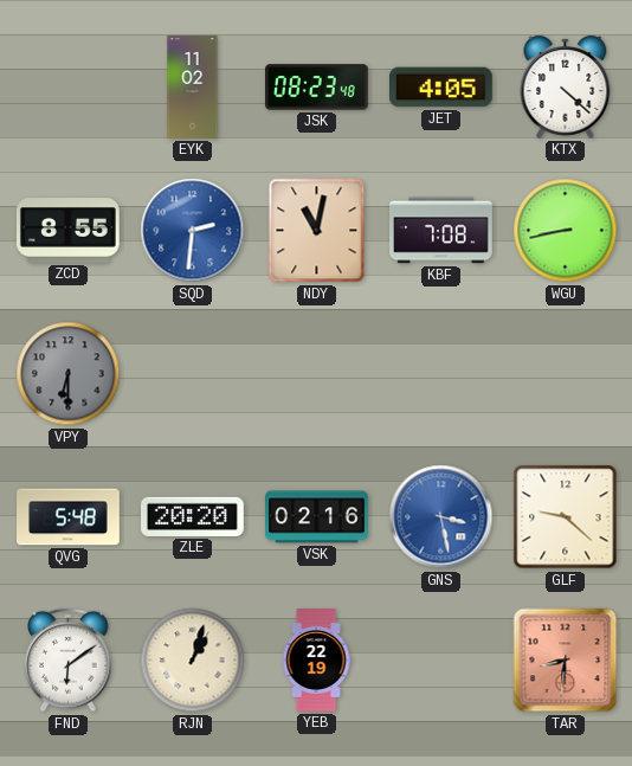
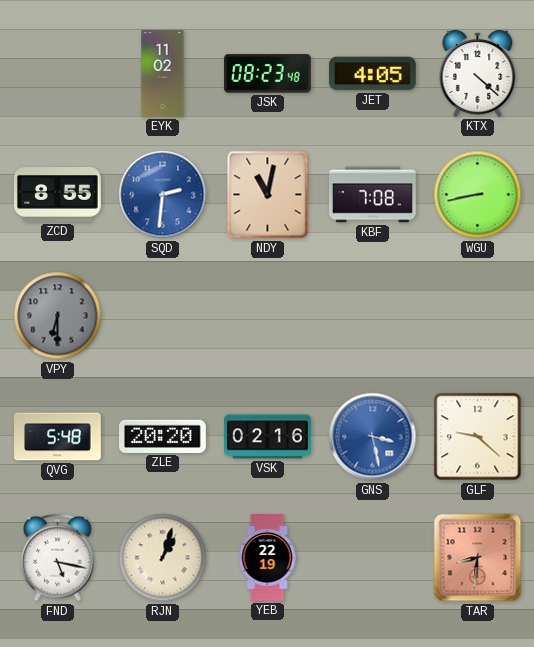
FND: 6:09 -> 5:17
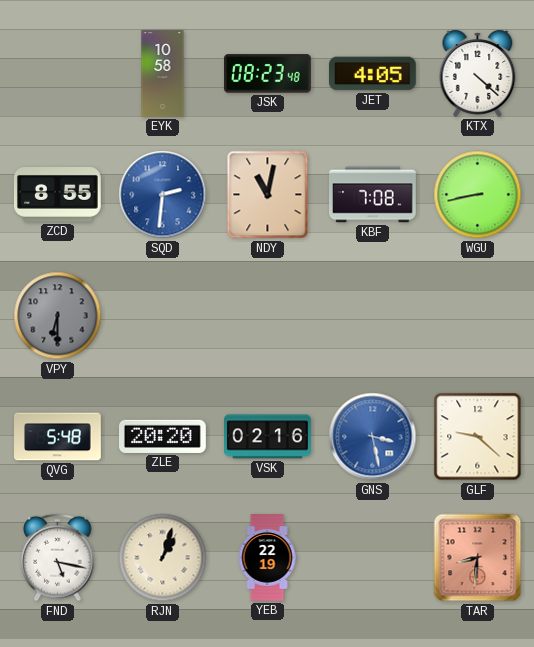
EYK: 11:02 -> 10:58
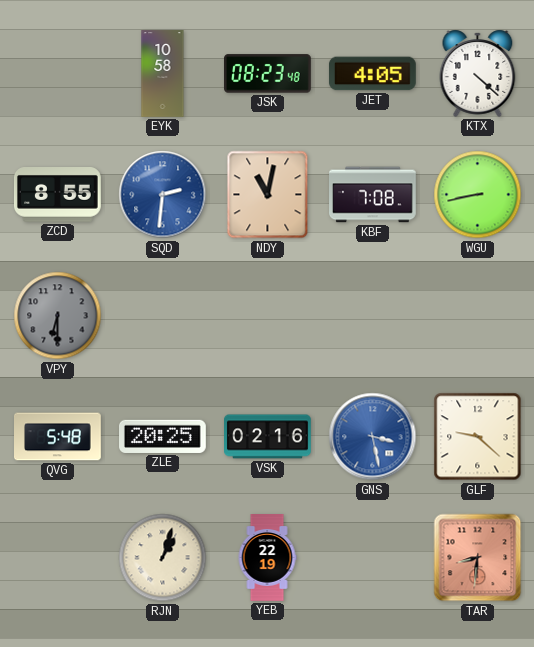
ZLE: 20:20 -> 20:25
FND: 5:17 -> none
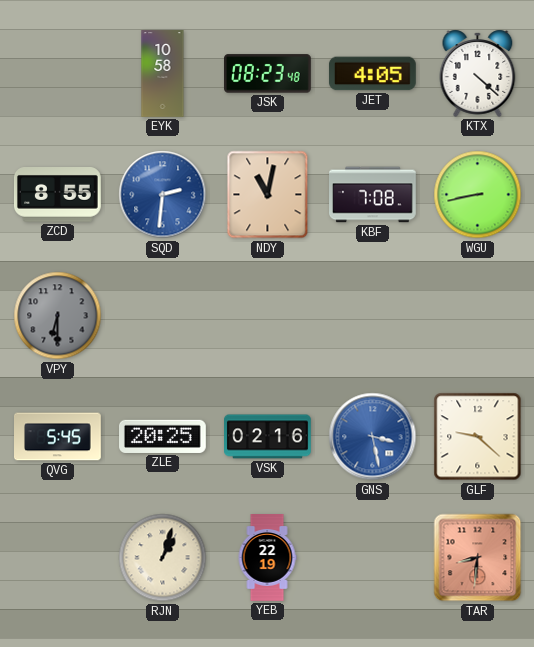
QVG: 5:48 -> 5:45
